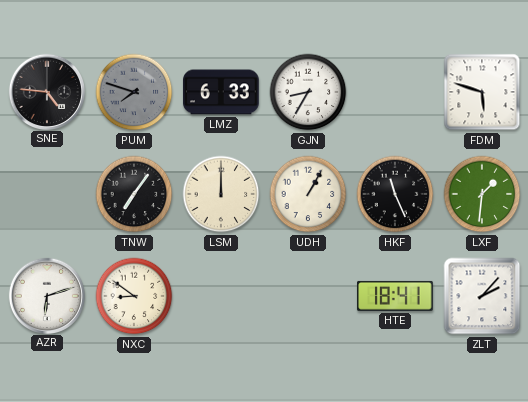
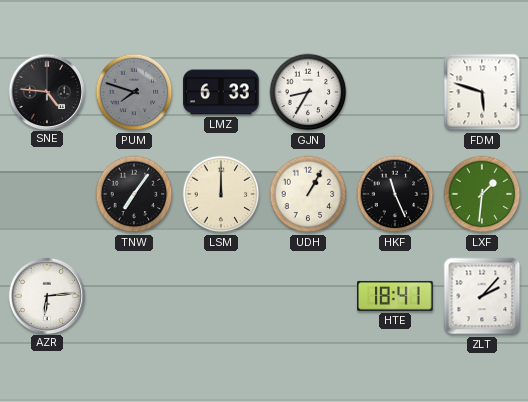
AZR: 6:12 -> 6:14
NXC: 8:51 -> none
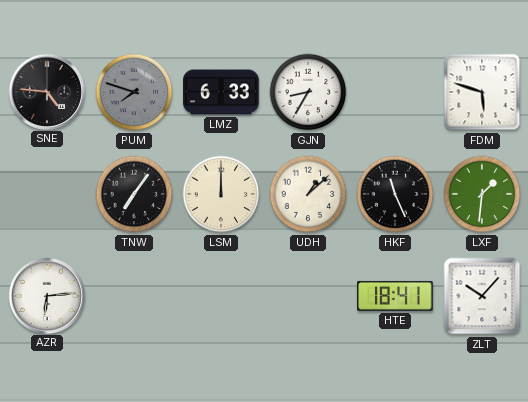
UDH: 1:05 -> 1:08
ZLT: 2:07 -> 10:07
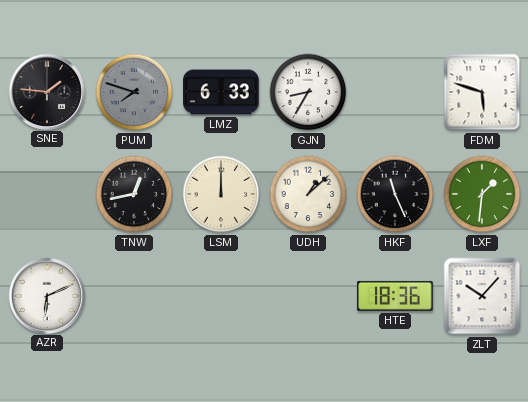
SNE: 4:46 -> 1:46
TNW: 7:06 -> 12:43
AZR: 6:14 -> 6:11
HTE: 18:41 -> 18:36
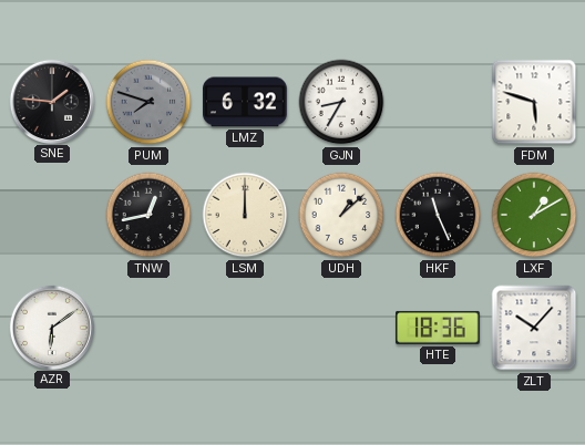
LMZ: 6:33 -> 6:32
LXF: 1:31 -> 1:10
AZR: 6:11 -> 6:09
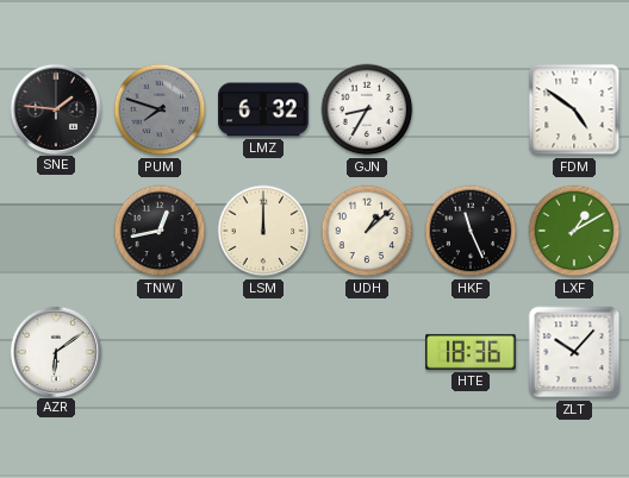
FDM: 5:48 -> 4:51
